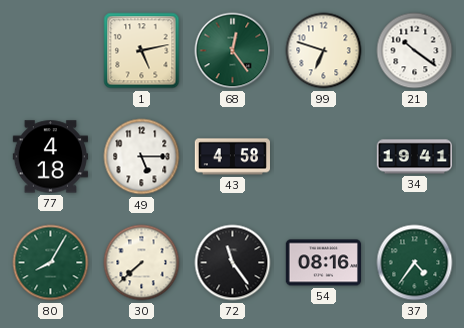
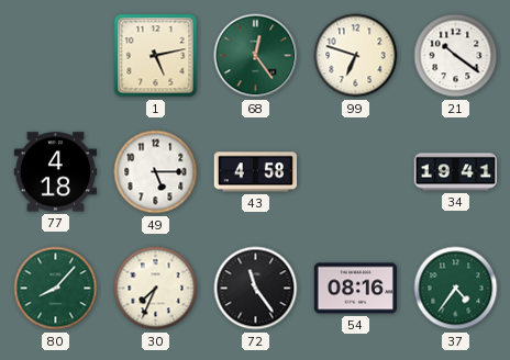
80: 8:05 -> 8:07
30: 7:38 -> 7:34
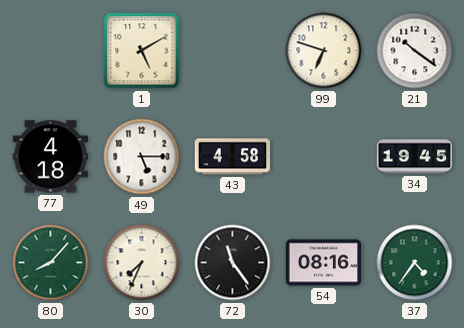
1: 5:13 -> 5:10
68: 12:24 -> none
34: 19:41 -> 19:45
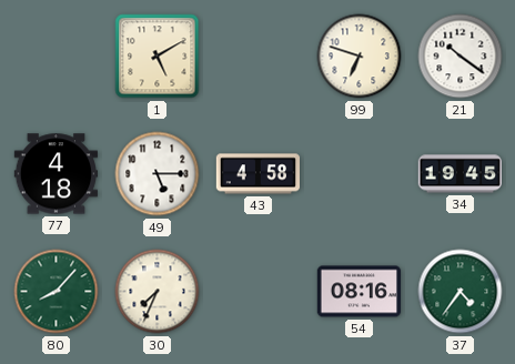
72: 11:24 -> none
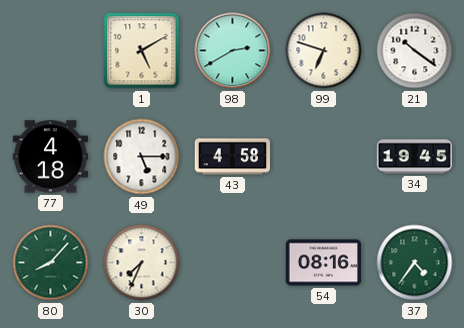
98: none -> 2:40
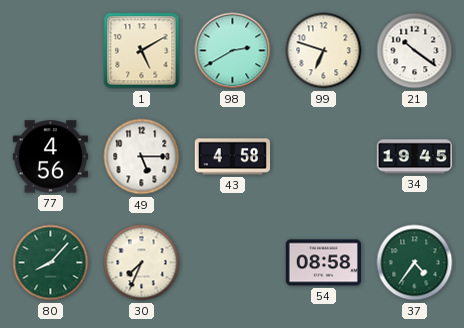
77: 4:18 -> 4:56
54: 08:16 -> 08:58
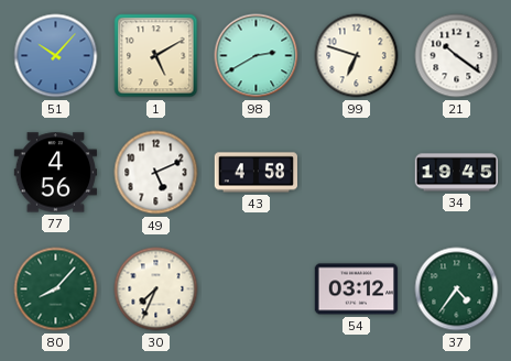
51: none -> 10:07
49: 5:15 -> 5:11
54: 08:58 -> 03:12
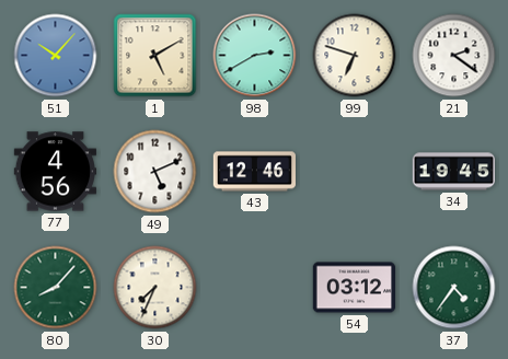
21: 10:21 -> 2:21
43: 4:58 -> 12:46
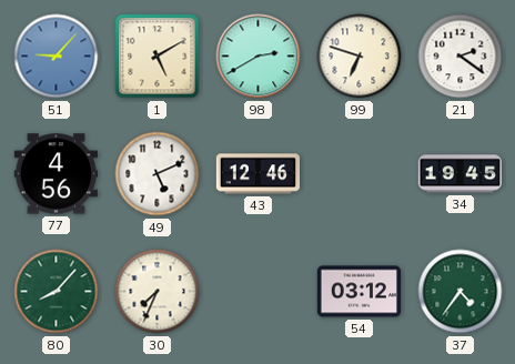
51: 10:07 -> 9:07
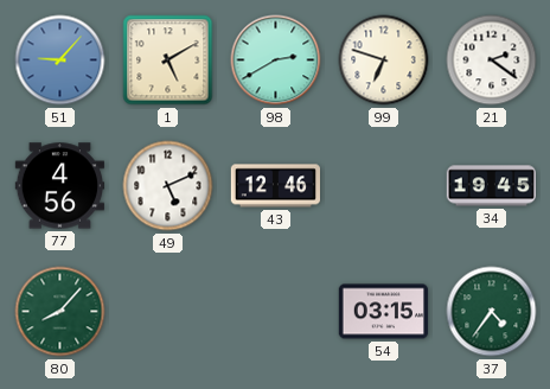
30: 7:34 -> none
54: 03:12 -> 03:15
